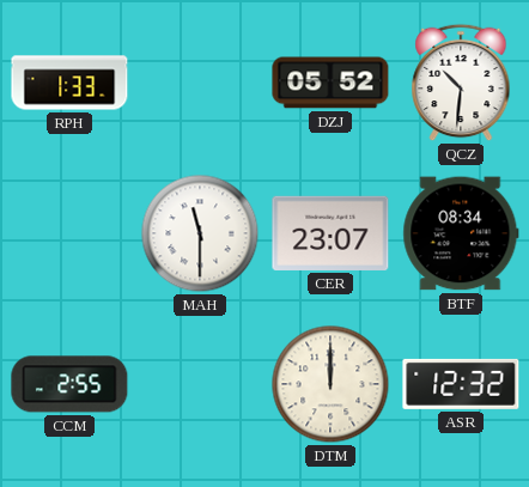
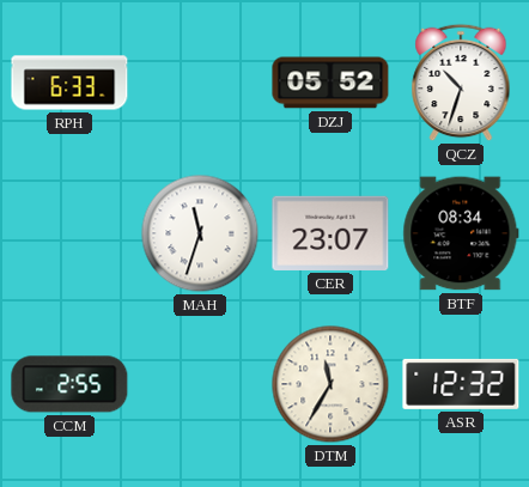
RPH: 1:33 -> 6:33
QCZ: 10:31 -> 10:33
MAH: 11:30 -> 11:33
DTM: 12:00 -> 11:35
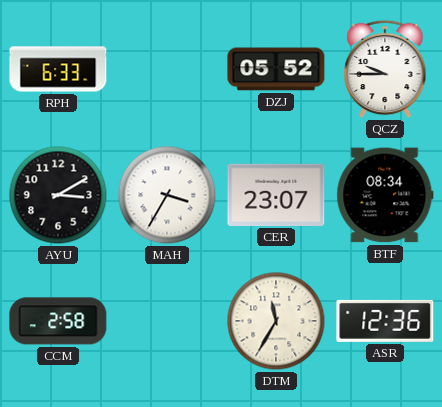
QCZ: 10:33 -> 9:45
AYU: none -> 3:10
MAH: 11:33 -> 3:35
CCM: 2:55 -> 2:58
ASR: 12:32 -> 12:36
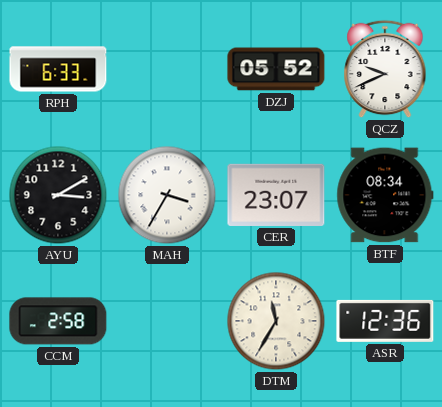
QCZ: 9:45 -> 9:41
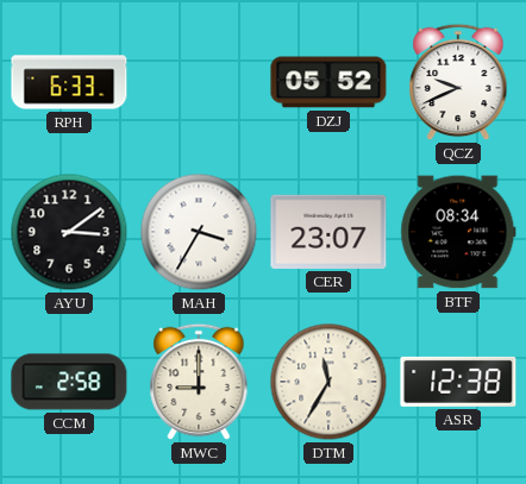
AYU: 3:10 -> 3:09
MWC: none -> 9:00
ASR: 12:36 -> 12:38
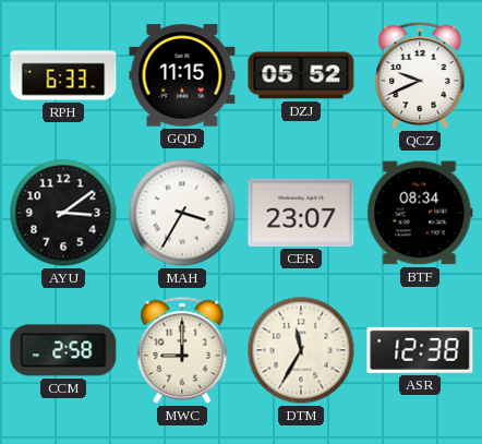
GQD: none -> 11:15
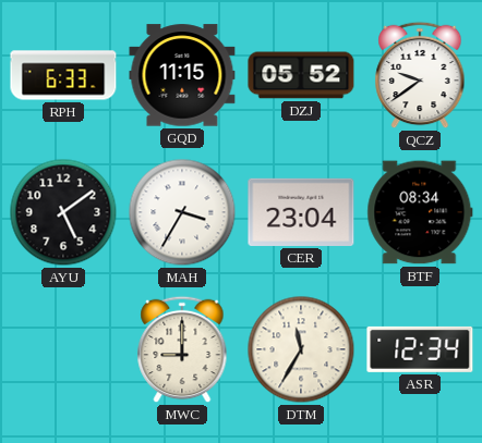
QCZ: 9:41 -> 9:39
AYU: 3:09 -> 5:09
CER: 23:07 -> 23:04
CCM: 2:58 -> none
ASR: 12:38 -> 12:34
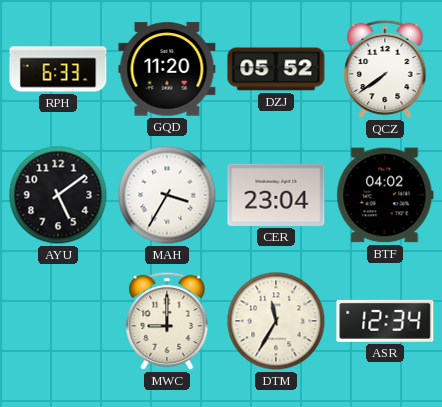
GQD: 11:15 -> 11:20
QCZ: 9:39 -> 7:39
BTF: 08:34 -> 04:02
